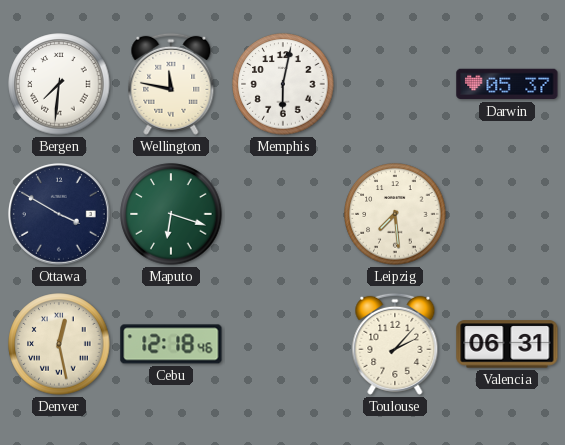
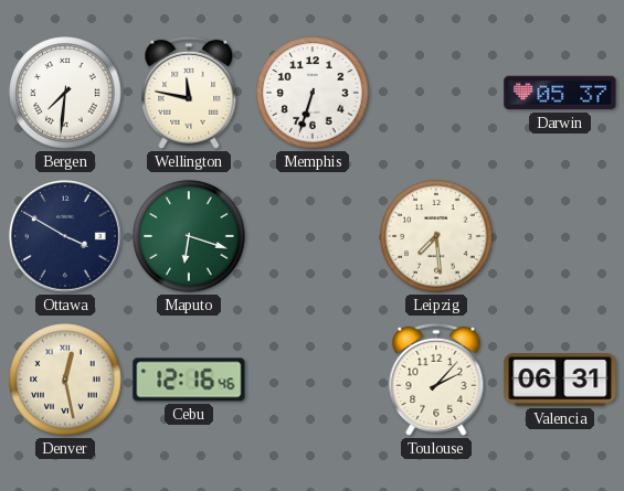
Memphis: 6:02 -> 6:33
Cebu: 12:18 -> 12:16
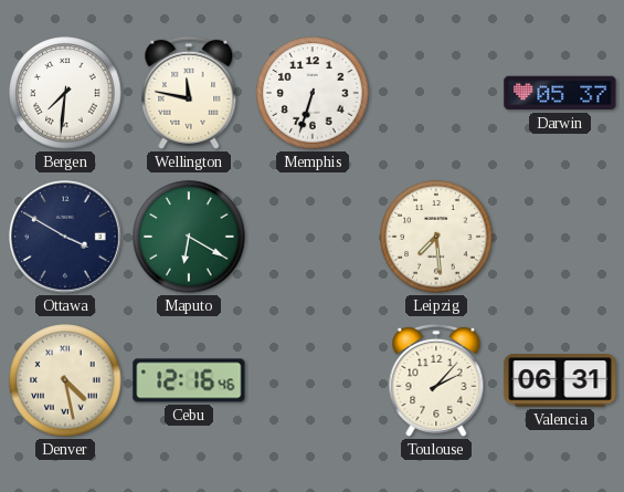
Maputo: 6:18 -> 6:20
Denver: 12:28 -> 4:28
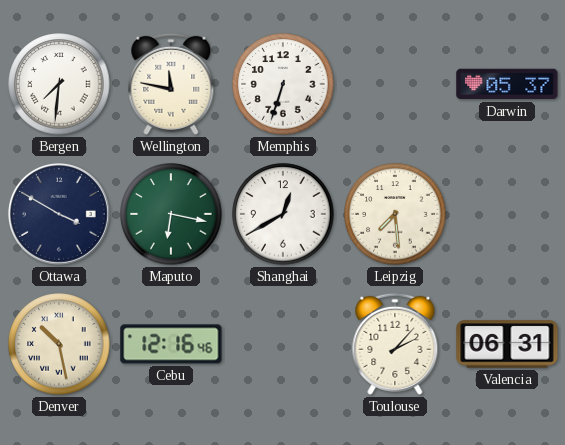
Maputo: 6:20 -> 6:17
Shanghai: none -> 12:40
Denver: 4:28 -> 10:28
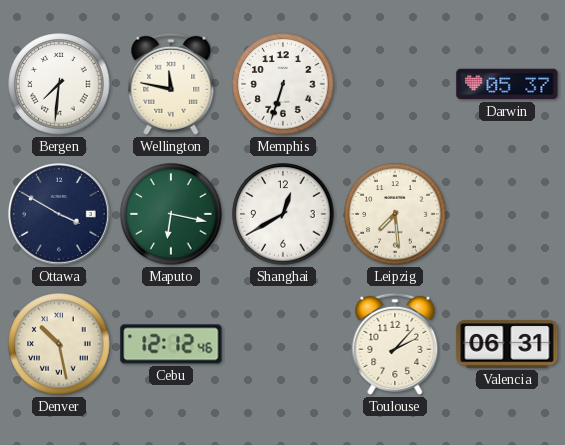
Cebu: 12:16 -> 12:12
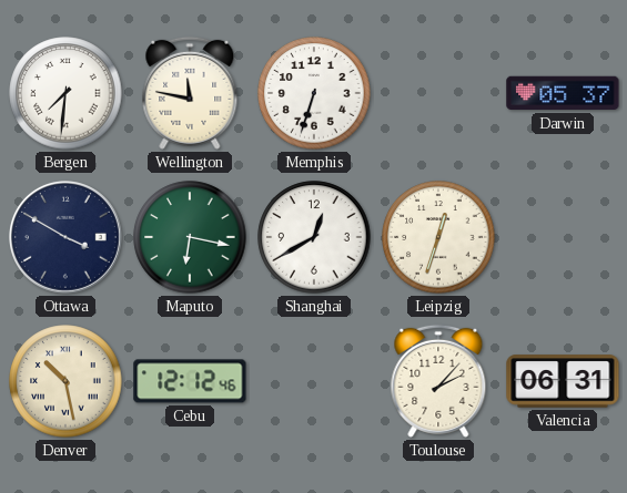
Leipzig: 7:29 -> 12:33
